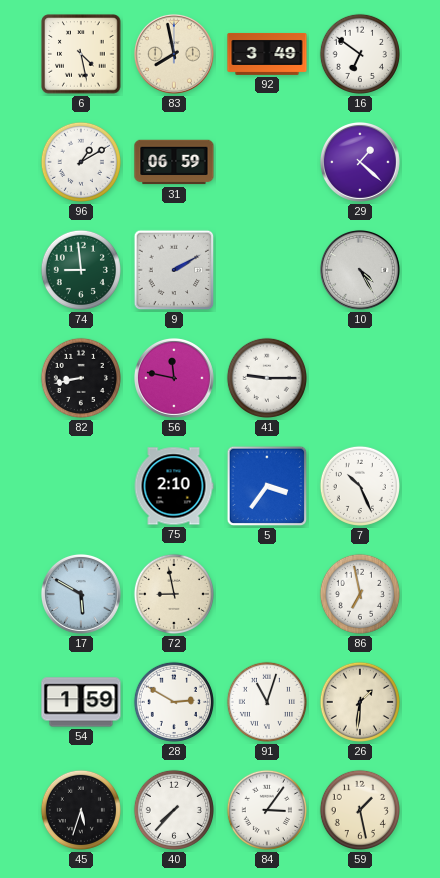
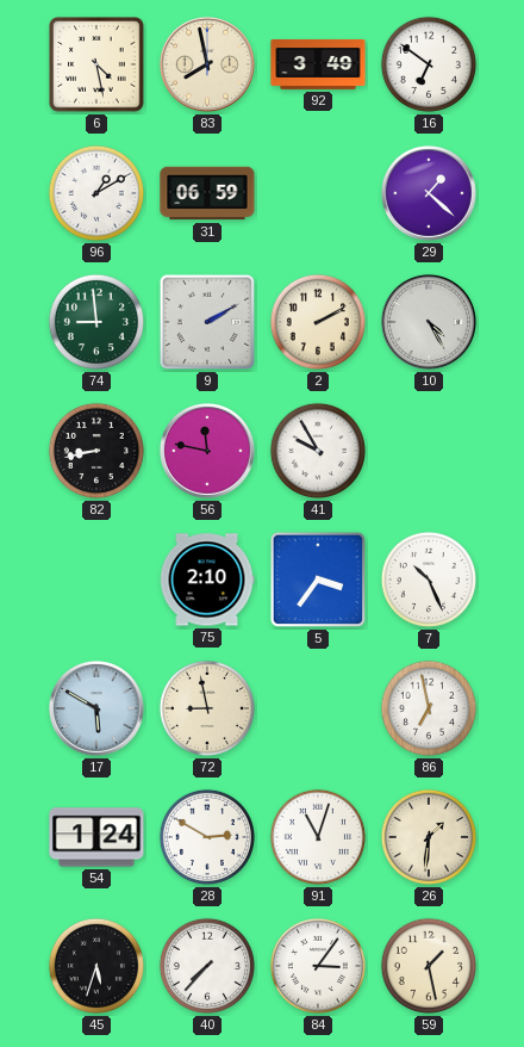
2: none -> 2:10
41: 9:15 -> 9:55
54: 1:59 -> 1:24
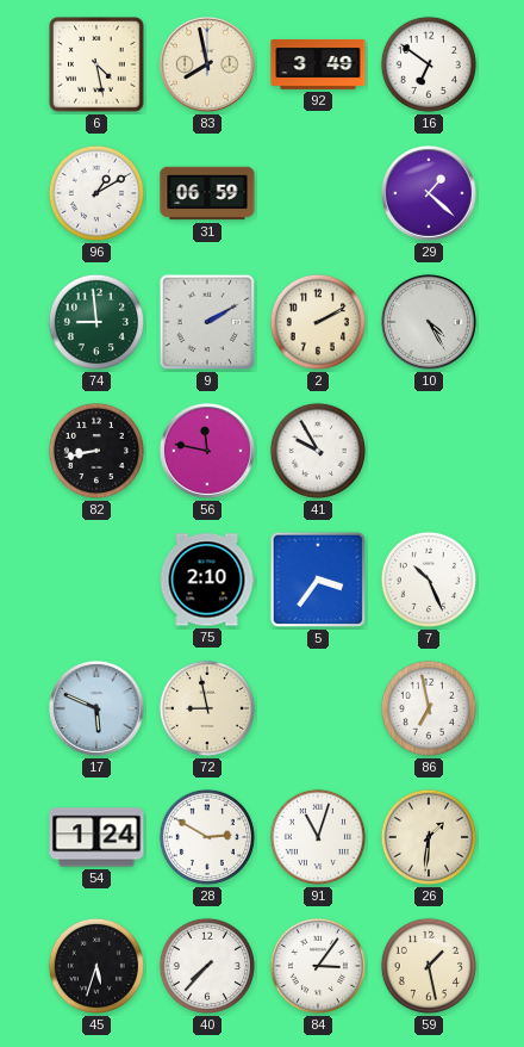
17: 5:50 -> 5:49
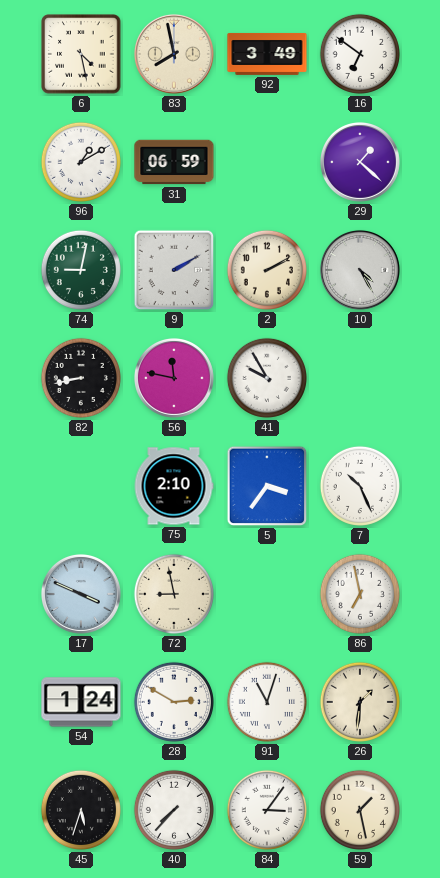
74: 8:59 -> 9:02
17: 5:49 -> 3:49
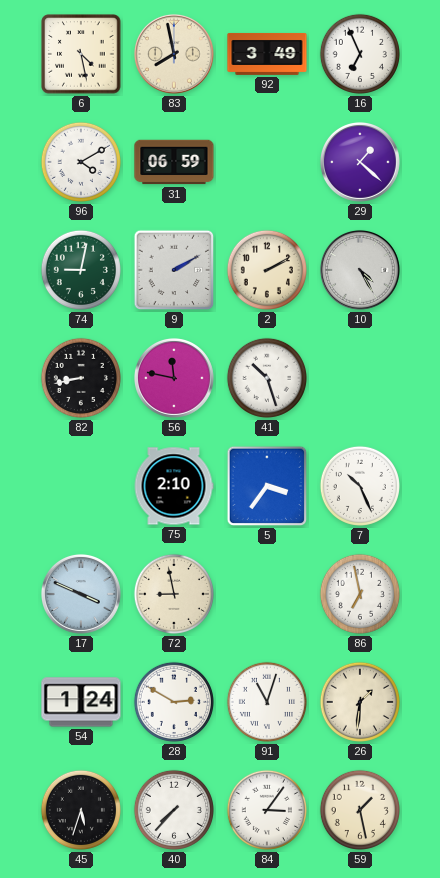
16: 6:51 -> 6:56
96: 1:10 -> 4:10
41: 9:55 -> 10:27
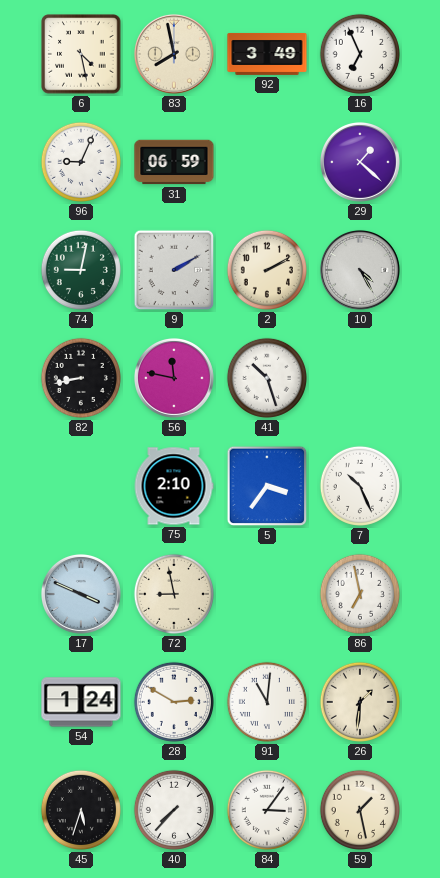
96: 4:10 -> 9:04
91: 11:03 -> 11:01
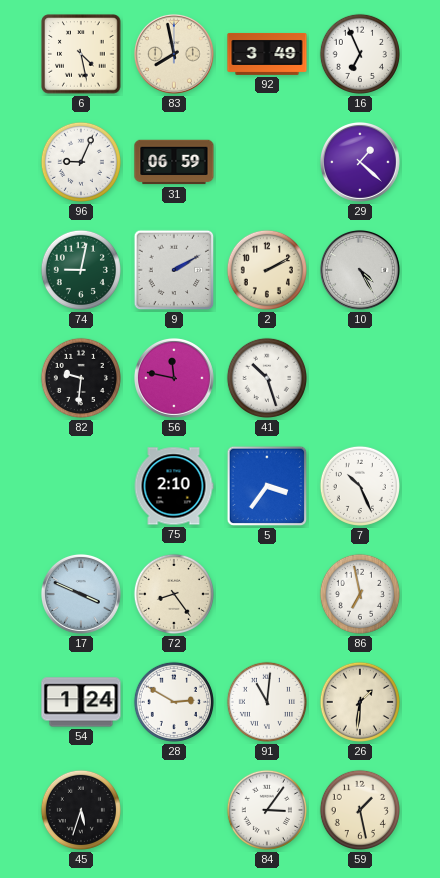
82: 8:43 -> 9:31
72: 8:58 -> 8:24
40: 7:37 -> none
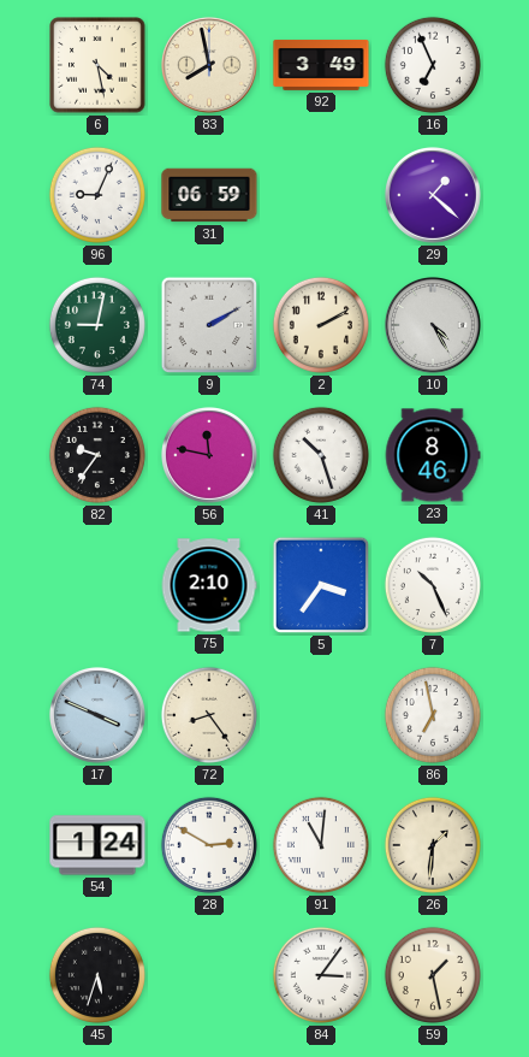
82: 9:31 -> 9:36
23: none -> 8:46
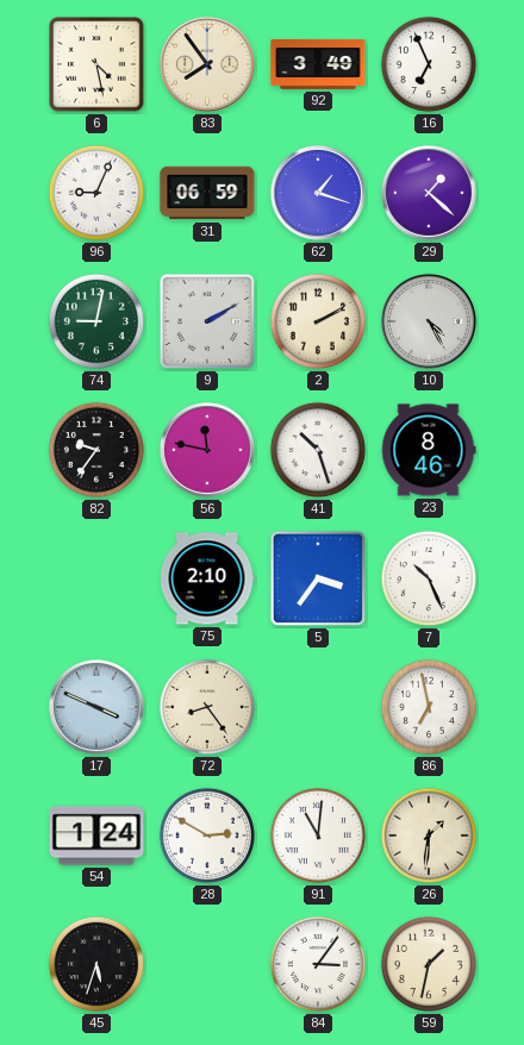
83: 7:58 -> 7:54
62: none -> 1:18
59: 1:28 -> 1:32
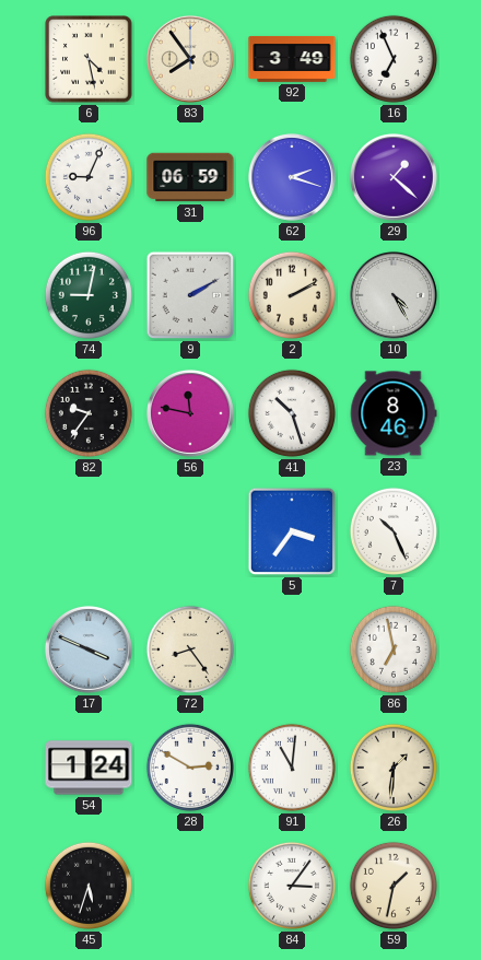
62: 1:18 -> 2:18
75: 2:10 -> none
